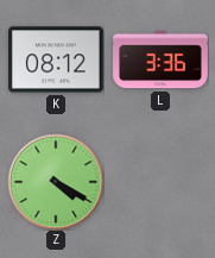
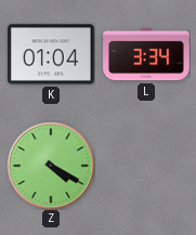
K: 08:12 -> 01:04
L: 3:36 -> 3:34
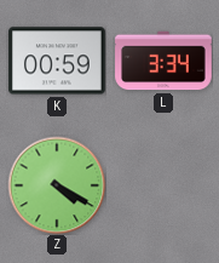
K: 01:04 -> 00:59
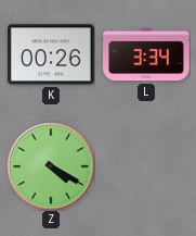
K: 00:59 -> 00:26
